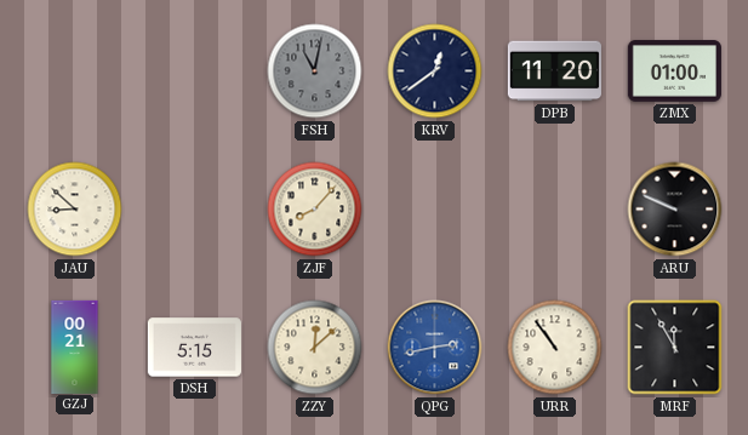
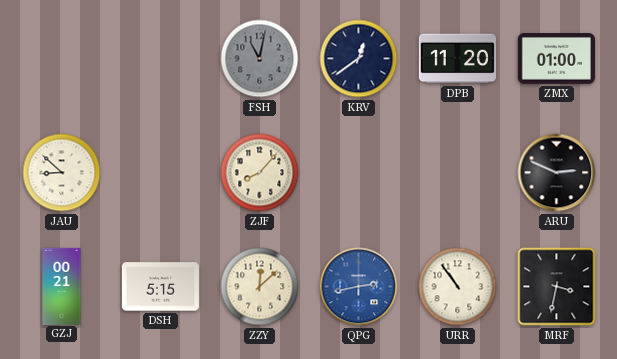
ARU: 9:49 -> 2:49
MRF: 11:55 -> 3:32
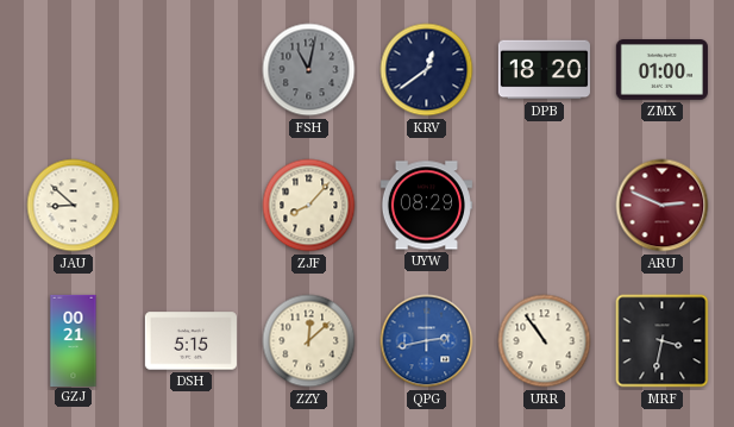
DPB: 11:20 -> 18:20
UYW: none -> 08:29
ARU dial: black -> burgundy
